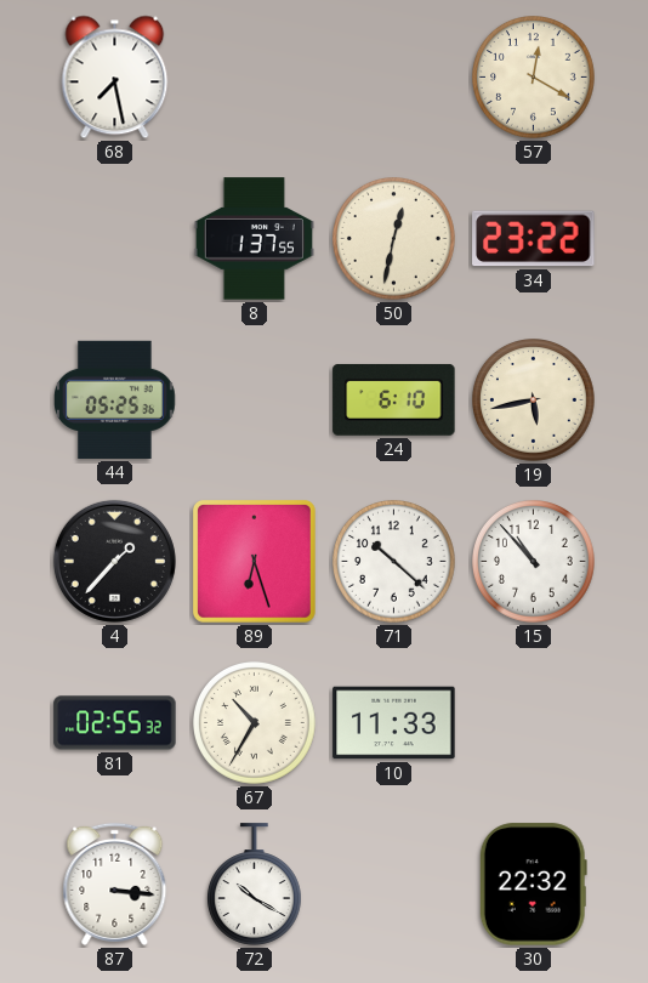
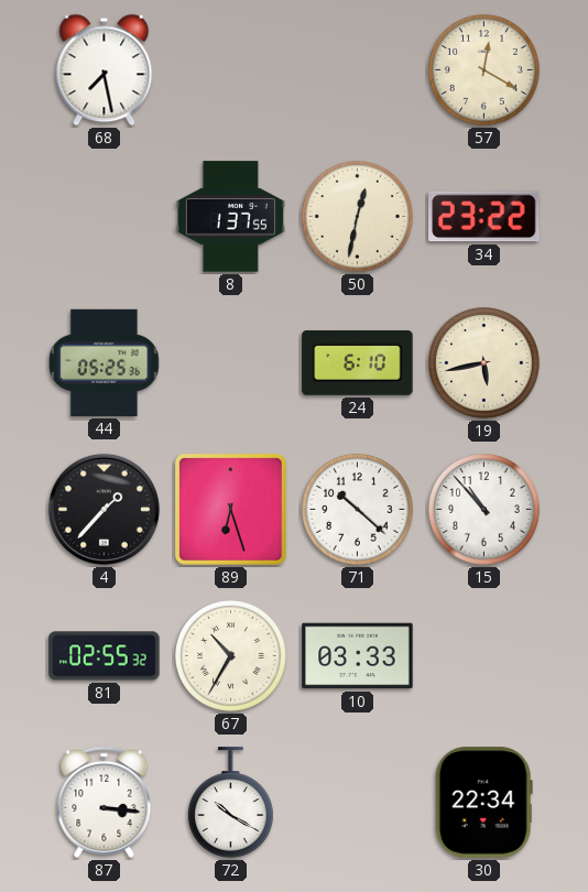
10: 11:33 -> 03:33
30: 22:32 -> 22:34
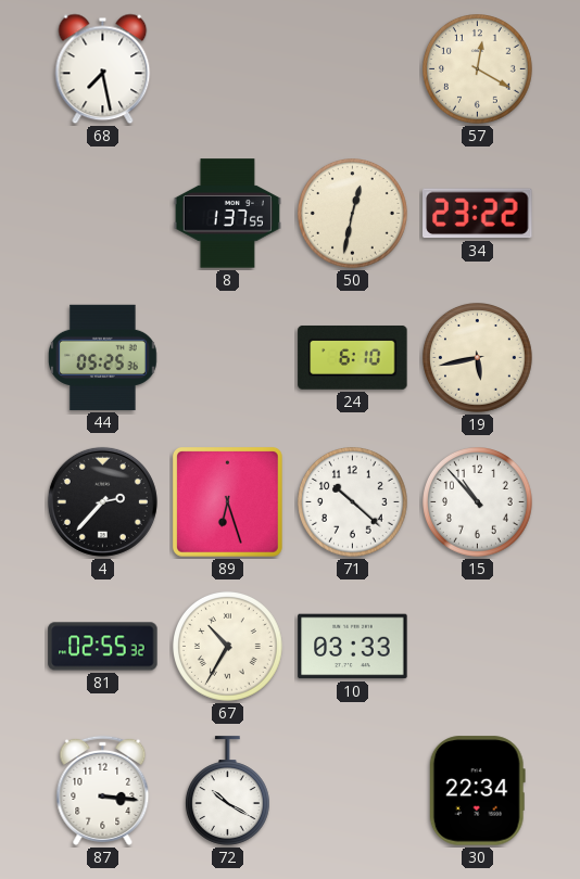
4: 1:37 -> 2:37
